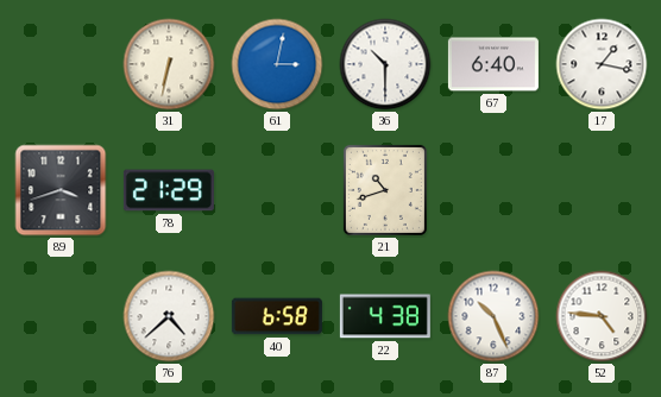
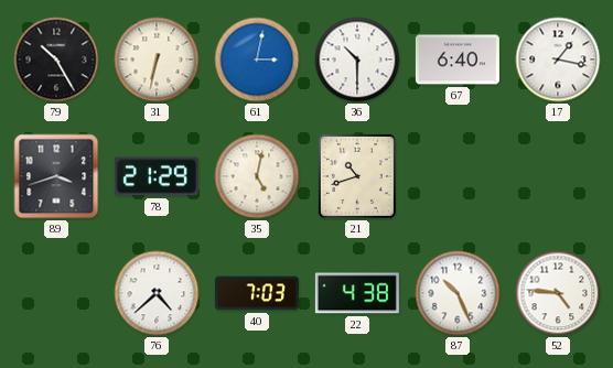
79: none -> 10:25
35: none -> 5:02
40: 6:58 -> 7:03
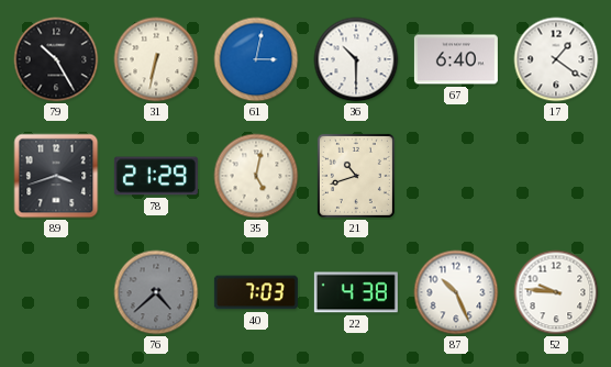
17: 1:17 -> 1:21
76 dial: white -> grey
52: 4:46 -> 9:46
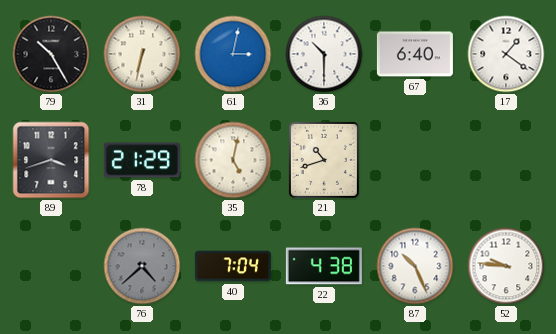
40: 7:03 -> 7:04
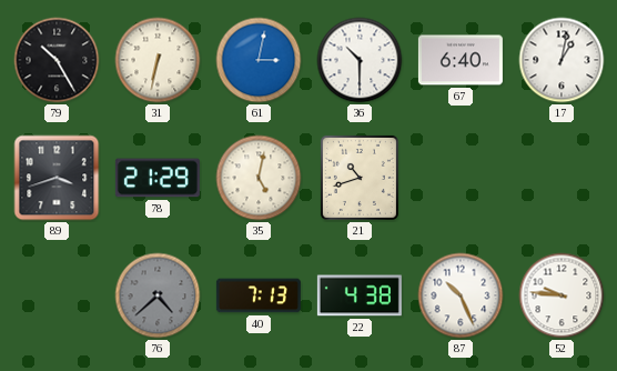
17: 1:21 -> 1:02
40: 7:04 -> 7:13
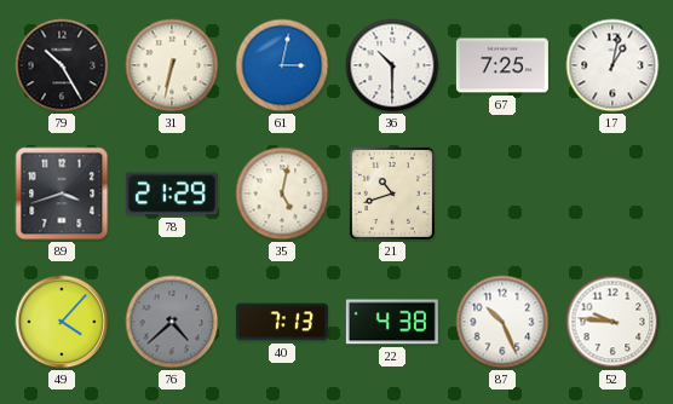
67: 6:40 -> 7:25
49: none -> 4:07
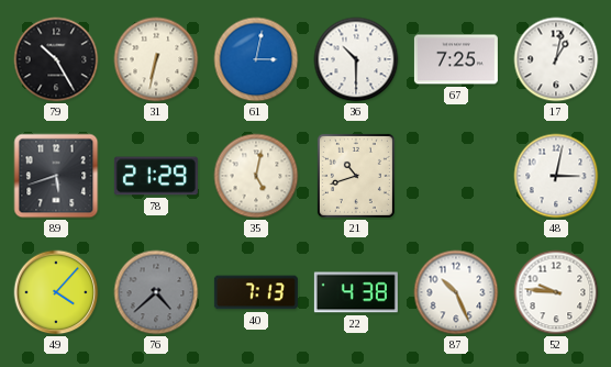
89: 3:42 -> 5:42
48: none -> 3:02
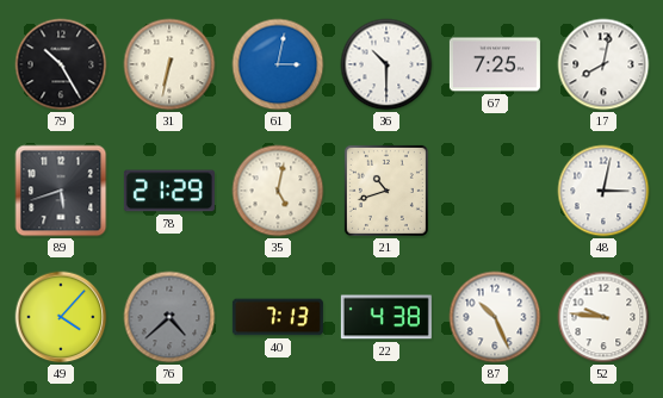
17: 1:02 -> 8:02
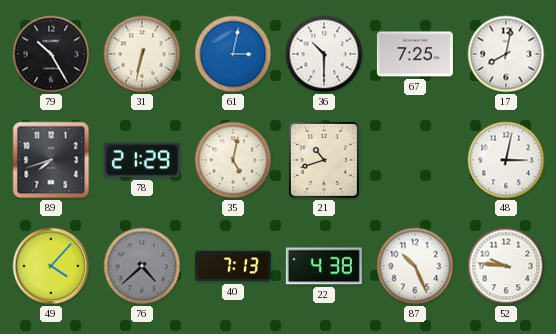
89: 5:42 -> 7:42
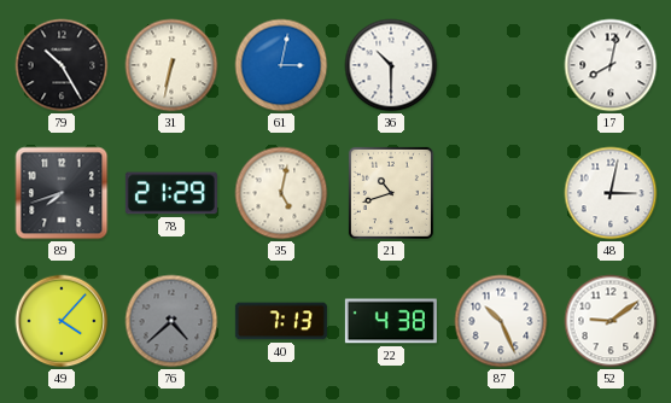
67: 7:25 -> none
52: 9:46 -> 9:09
